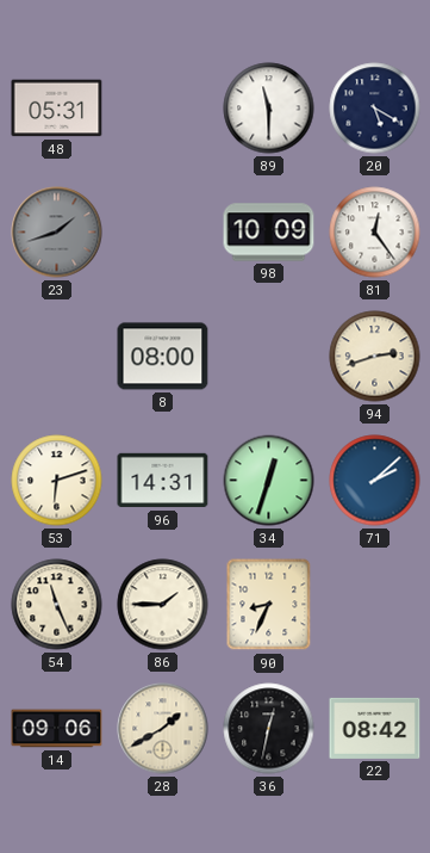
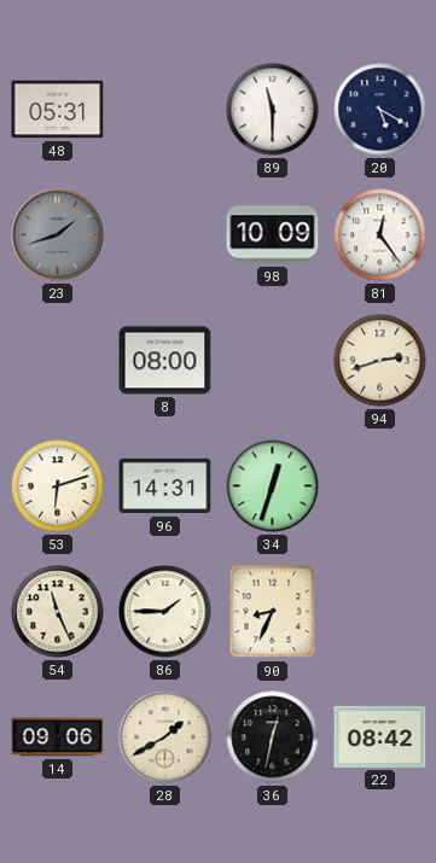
71: 2:08 -> none
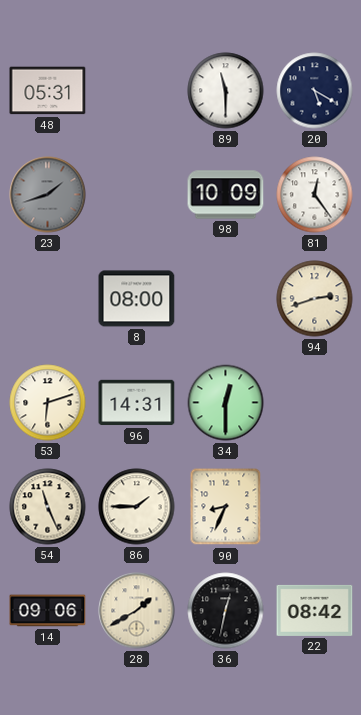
34: 12:33 -> 12:30
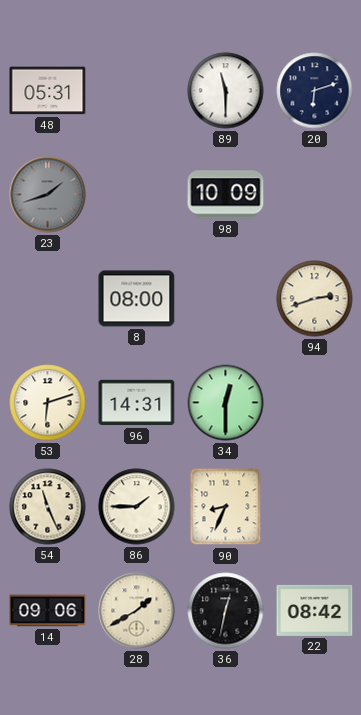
20: 5:20 -> 6:12
81: 12:24 -> none
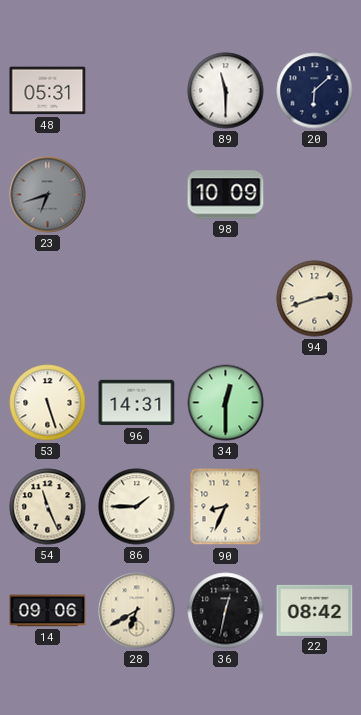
20: 6:12 -> 6:08
23: 1:42 -> 6:42
8: 08:00 -> none
53: 6:12 -> 5:27
28: 1:40 -> 6:40
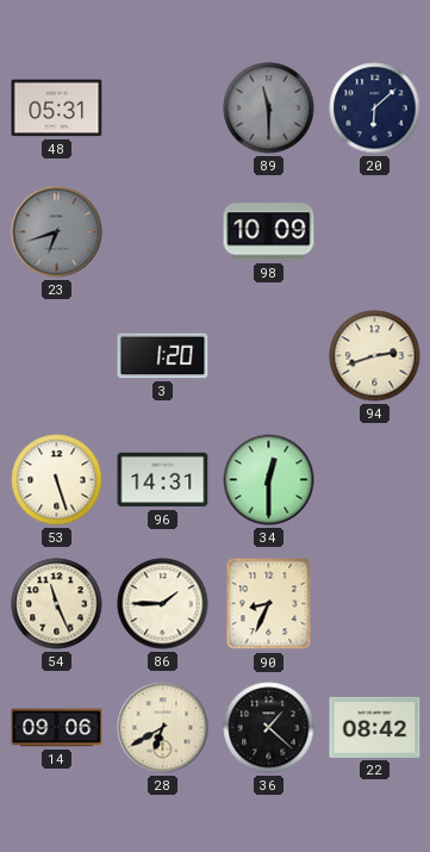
89 dial: white -> grey
3: none -> 1:20
36: 12:32 -> 1:22
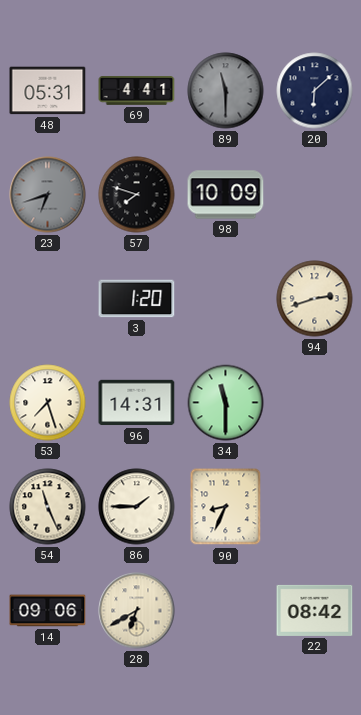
69: none -> 4:41
57: none -> 7:48
53: 5:27 -> 7:27
34: 12:30 -> 11:30
36: 1:22 -> none
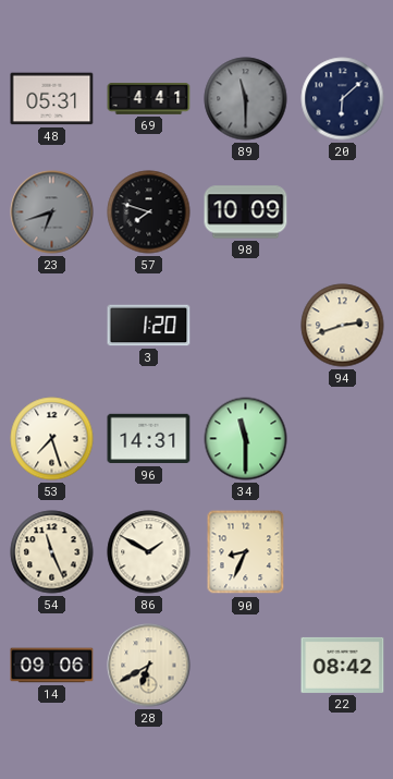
86: 1:45 -> 1:50
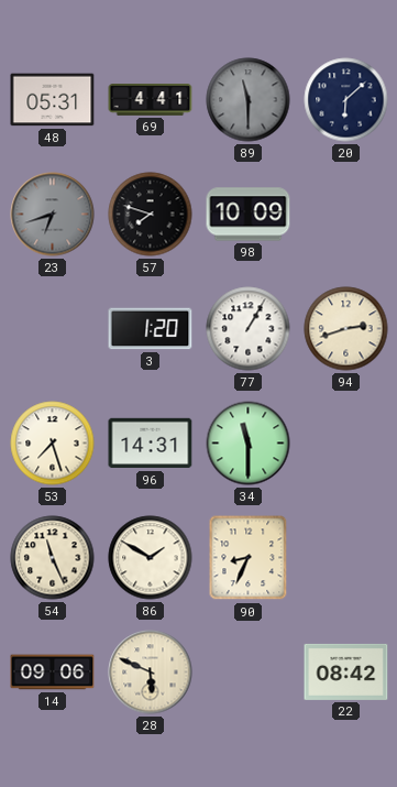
77: none -> 1:05
28: 6:40 -> 5:49
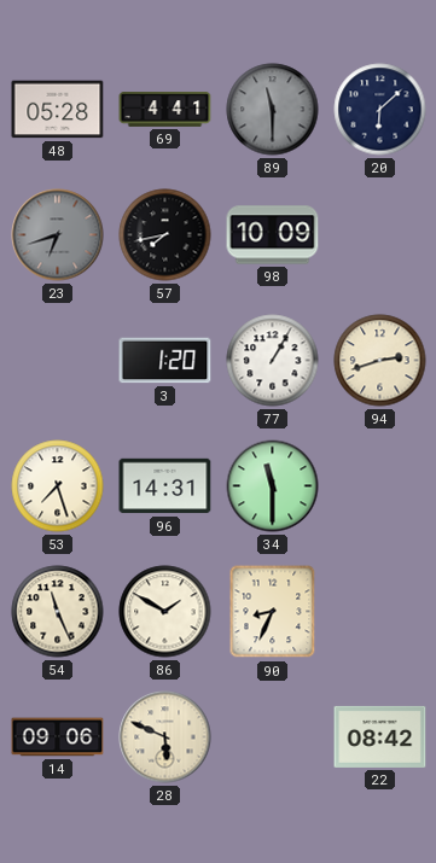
48: 05:31 -> 05:28
57: 7:48 -> 7:43
